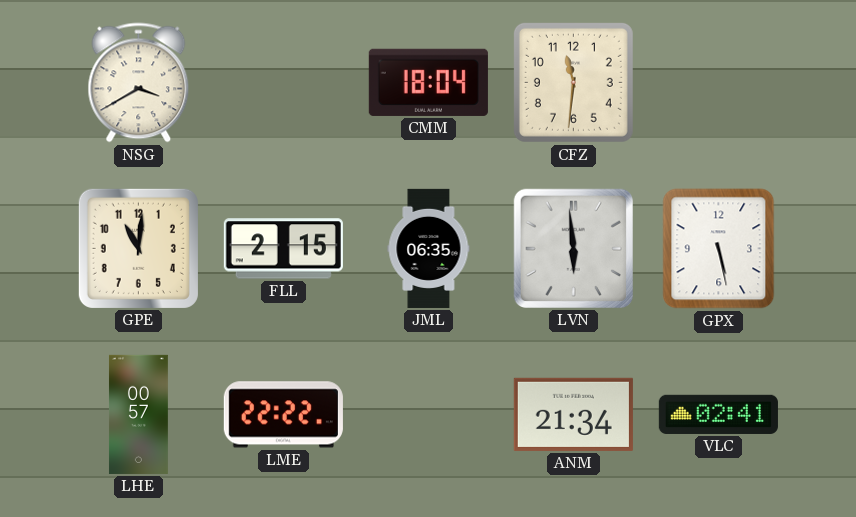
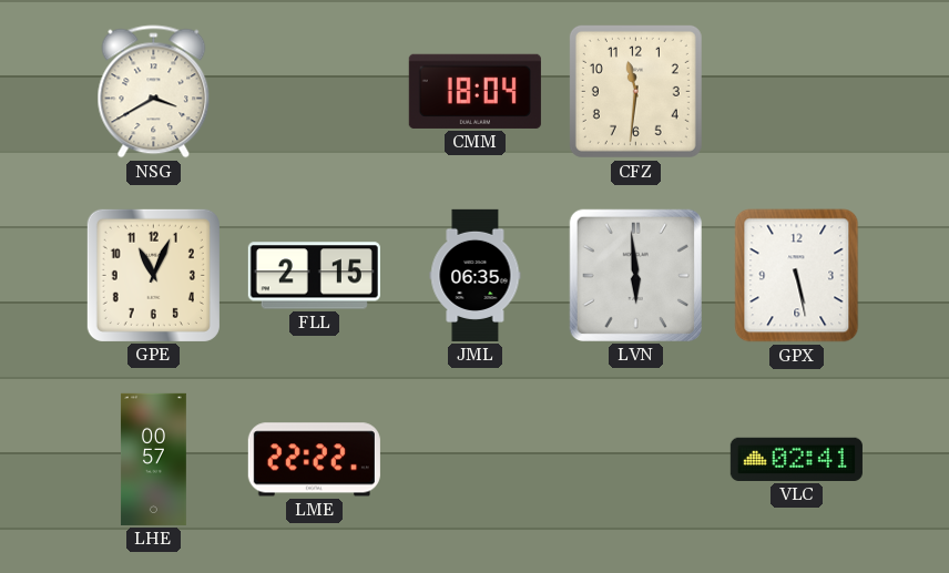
GPE: 11:01 -> 11:04
ANM: 21:34 -> none
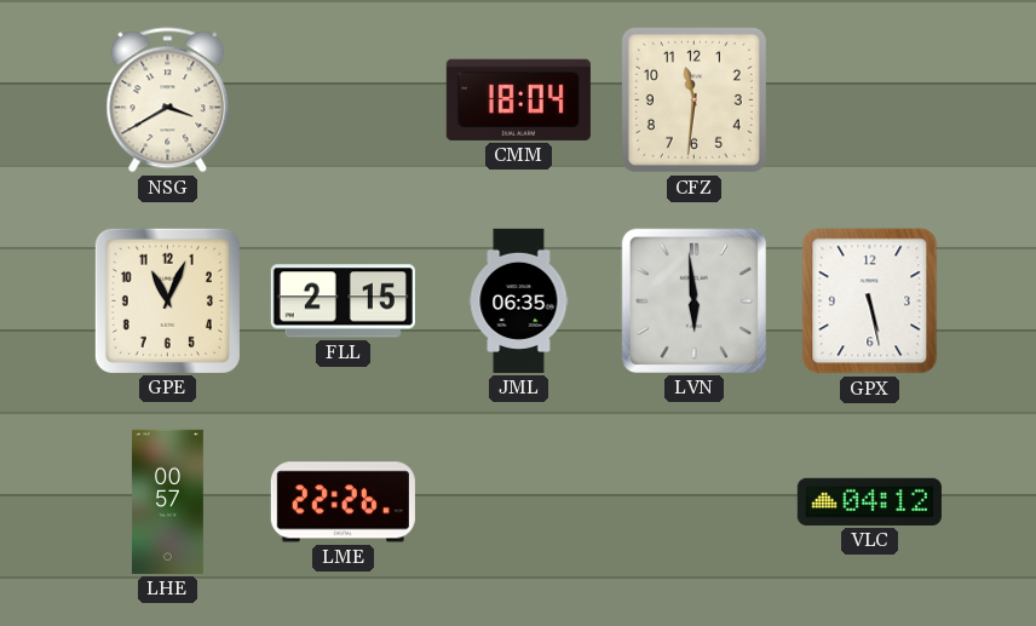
LME: 22:22 -> 22:26
VLC: 02:41 -> 04:12
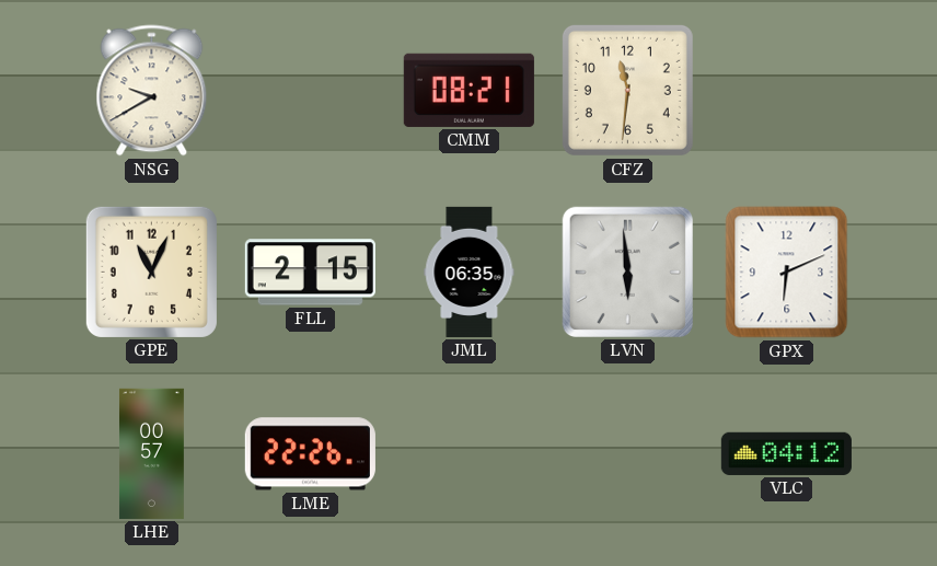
NSG: 3:40 -> 9:40
CMM: 18:04 -> 08:21
GPX: 5:28 -> 6:11
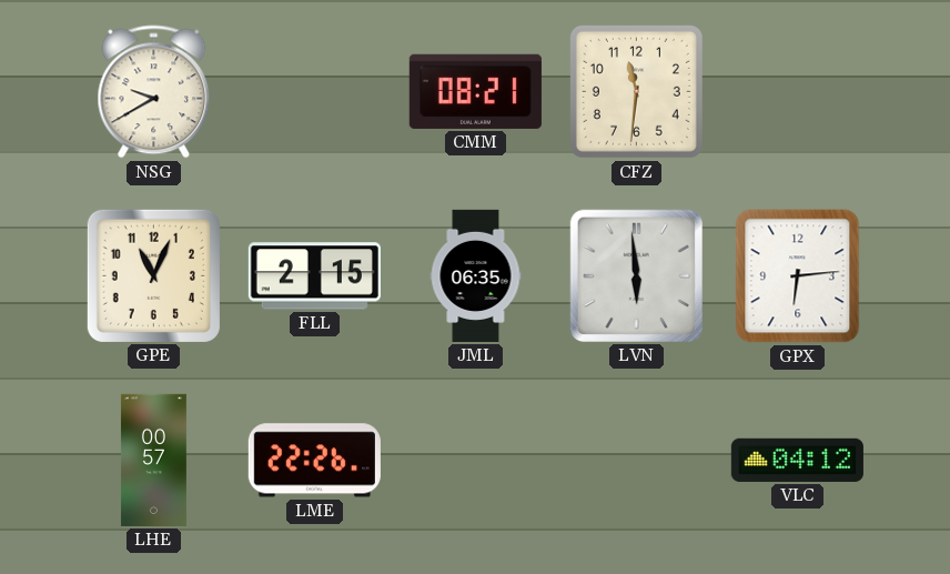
GPX: 6:11 -> 6:14
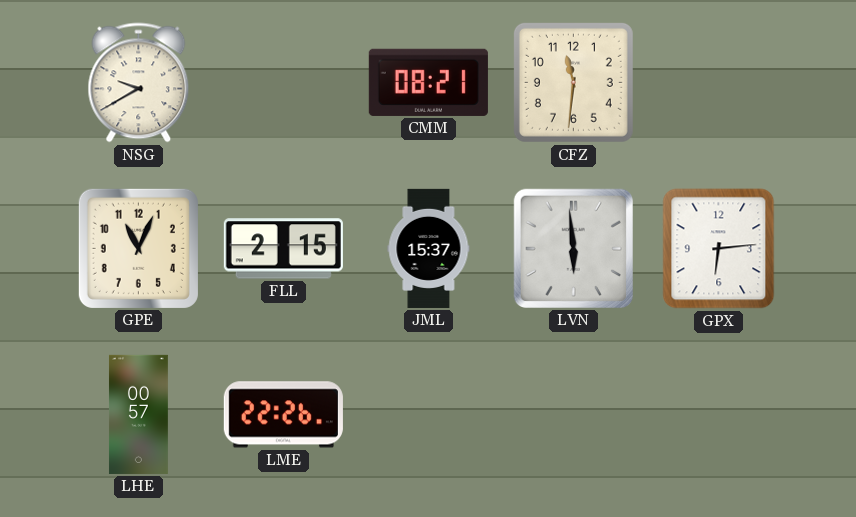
JML: 06:35 -> 15:37
VLC: 04:12 -> none
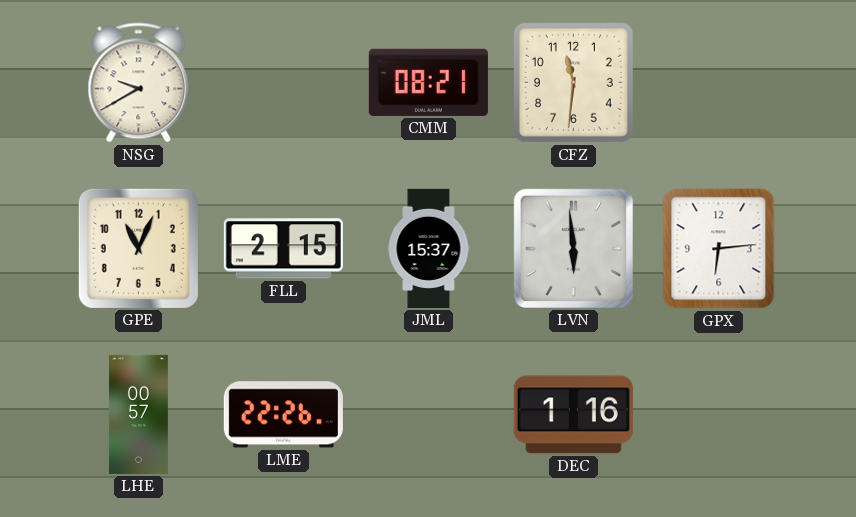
DEC: none -> 1:16
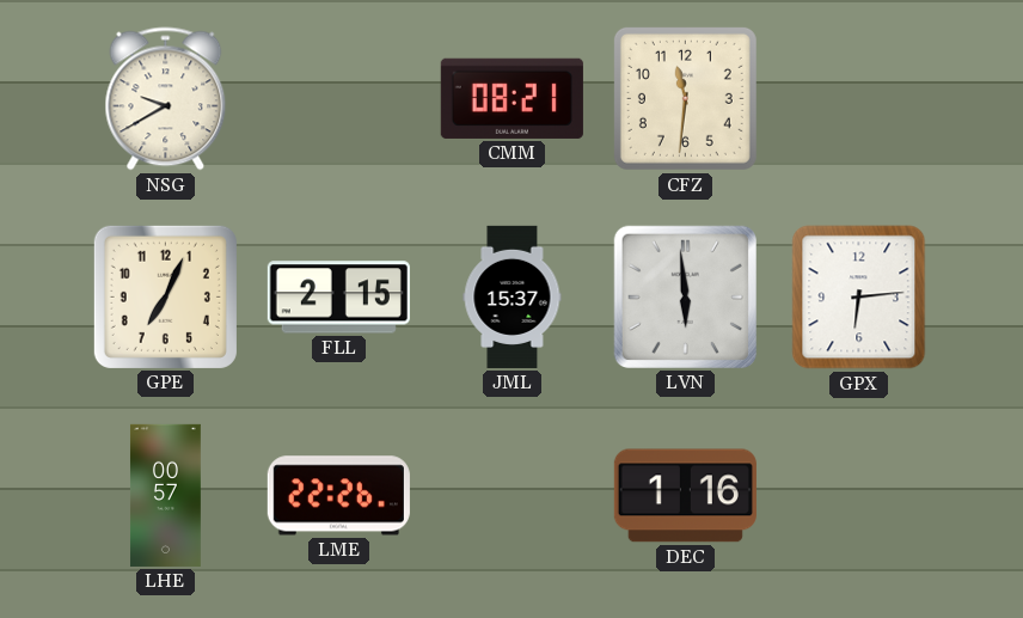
GPE: 11:04 -> 7:04
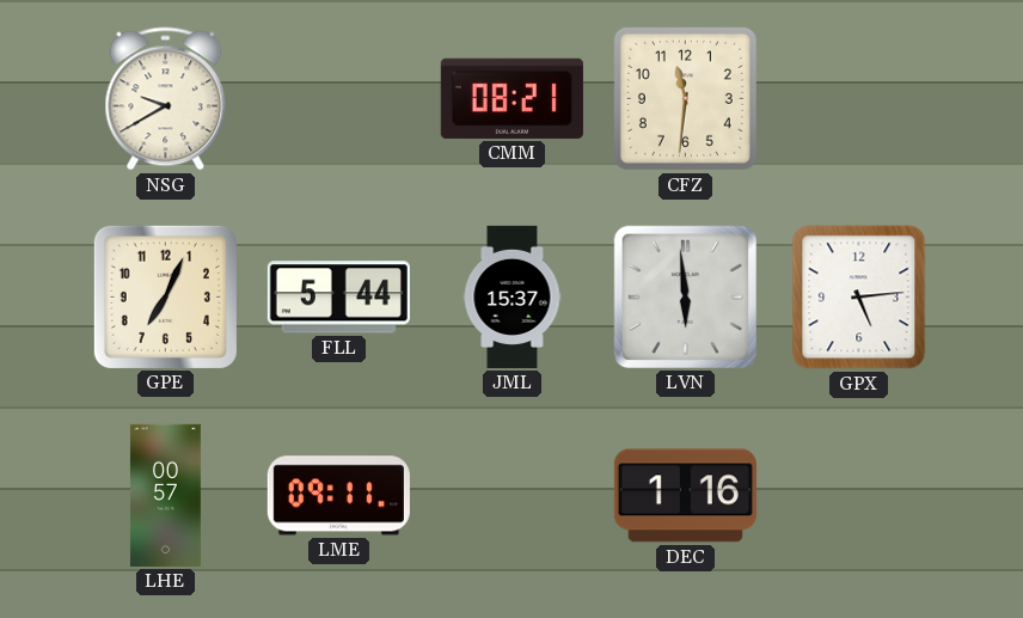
FLL: 2:15 -> 5:44
GPX: 6:14 -> 5:14
LME: 22:26 -> 09:11
